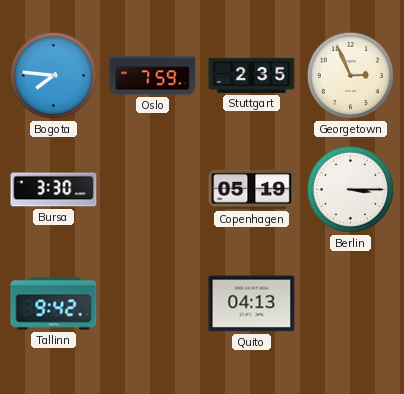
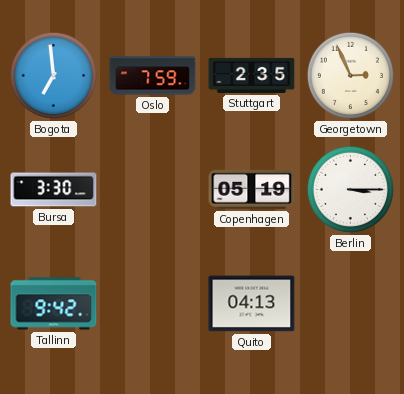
Bogota: 7:46 -> 6:59
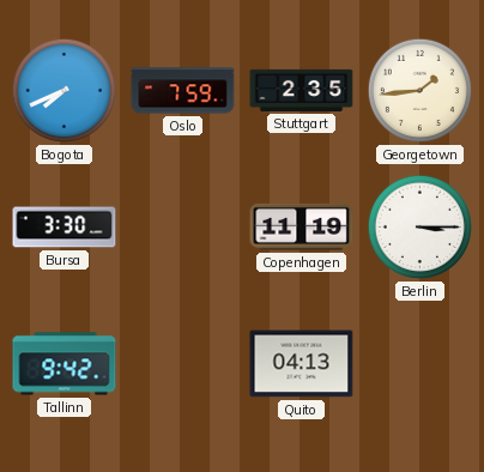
Bogota: 6:59 -> 7:41
Georgetown: 2:56 -> 1:44
Copenhagen: 05:19 -> 11:19
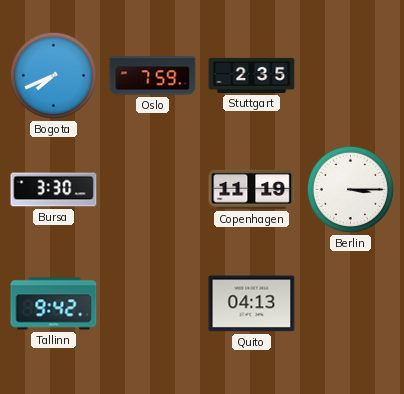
Georgetown: 1:44 -> none
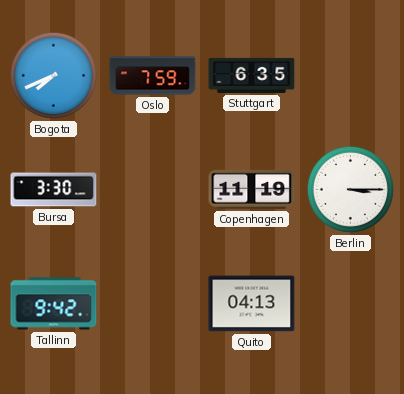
Stuttgart: 2:35 -> 6:35
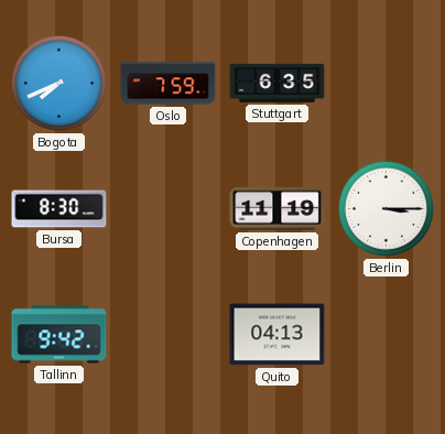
Bursa: 3:30 -> 8:30
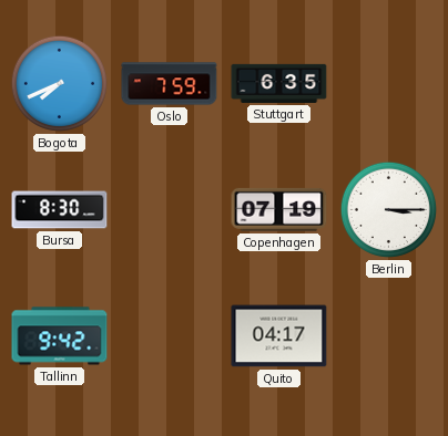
Copenhagen: 11:19 -> 07:19
Quito: 04:13 -> 04:17
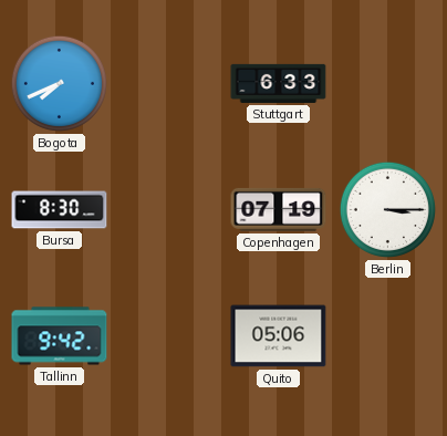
Oslo: 7:59 -> none
Stuttgart: 6:35 -> 6:33
Quito: 04:17 -> 05:06
